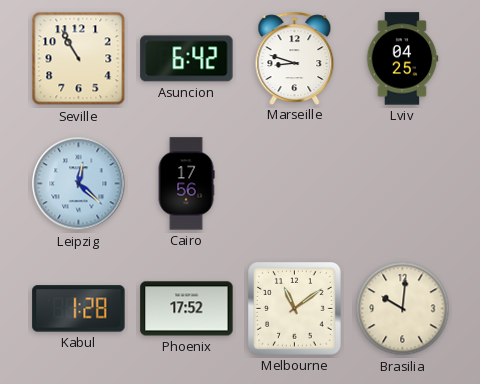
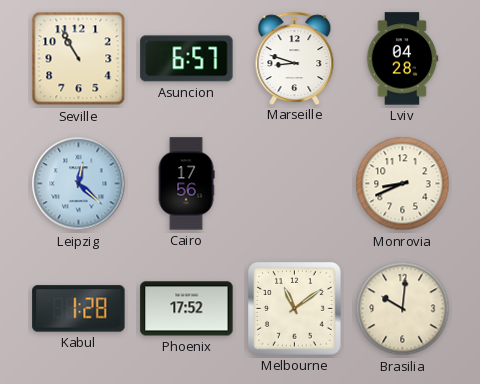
Asuncion: 6:42 -> 6:57
Lviv: 04:25 -> 04:28
Monrovia: none -> 8:41
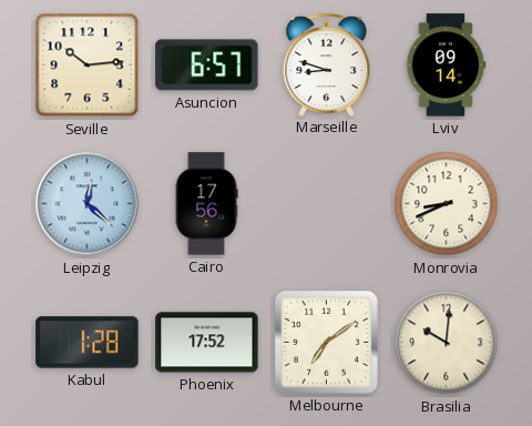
Seville: 10:55 -> 10:14
Lviv: 04:28 -> 09:14
Melbourne: 11:09 -> 7:09
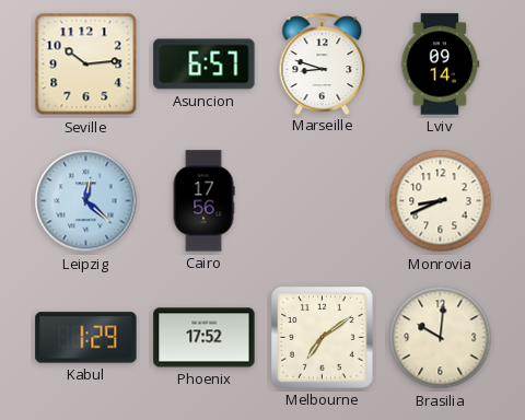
Kabul: 1:28 -> 1:29
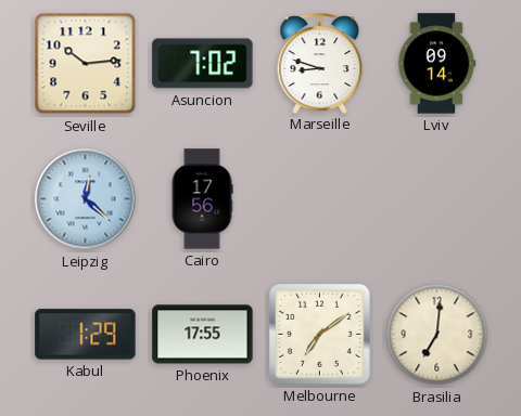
Asuncion: 6:57 -> 7:02
Monrovia: 8:41 -> none
Phoenix: 17:52 -> 17:55
Brasilia: 10:01 -> 7:01
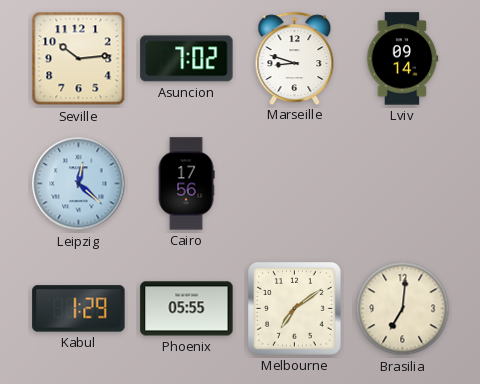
Phoenix: 17:55 -> 05:55
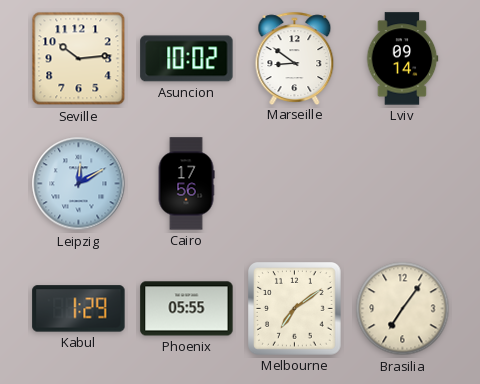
Asuncion: 7:02 -> 10:02
Marseille: 8:48 -> 8:51
Leipzig: 12:22 -> 12:10
Brasilia: 7:01 -> 7:06
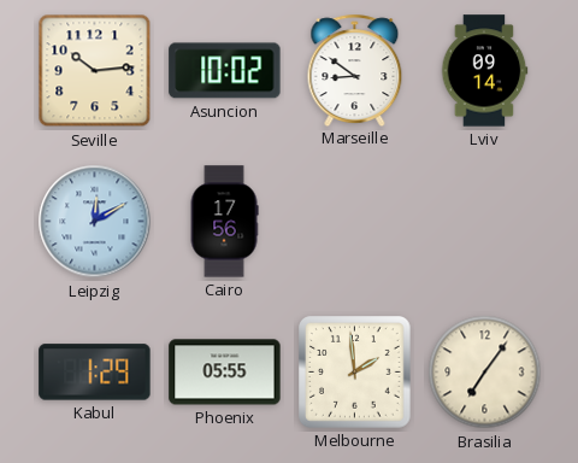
Melbourne: 7:09 -> 1:59
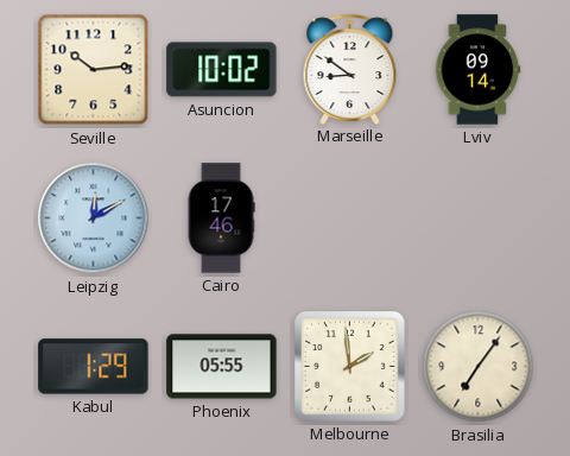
Cairo: 17:56 -> 17:46
